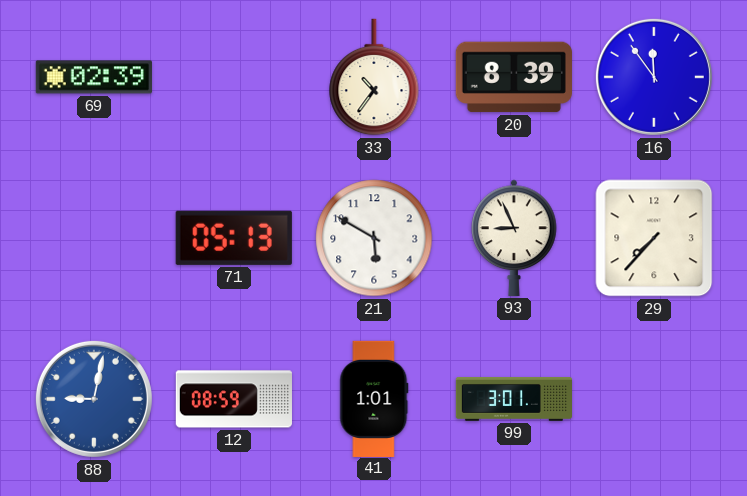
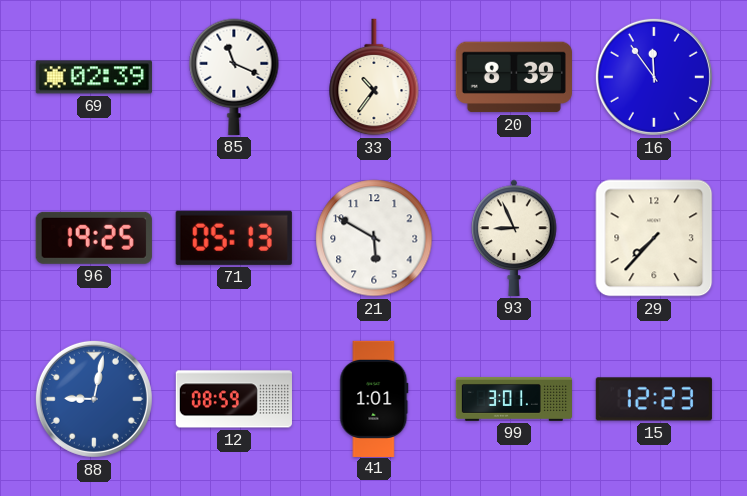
85: none -> 11:19
96: none -> 19:25
15: none -> 12:23
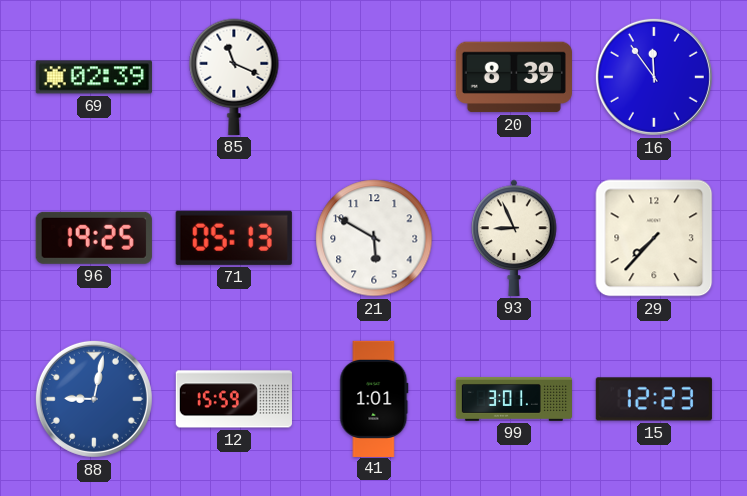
33: 10:36 -> none
12: 08:59 -> 15:59
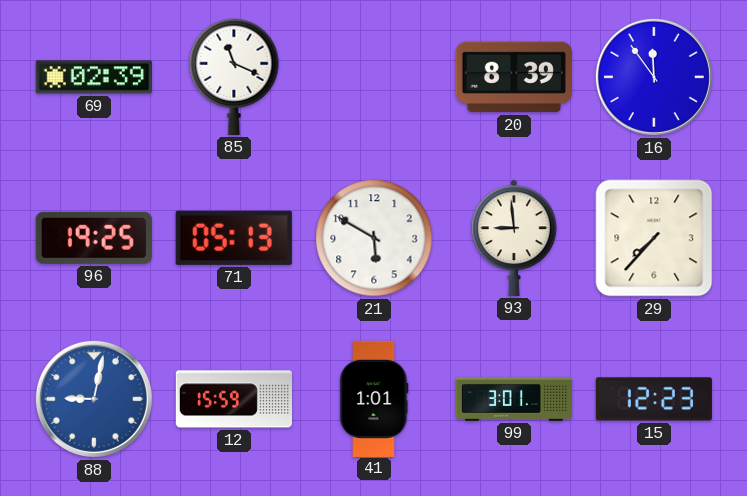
93: 8:56 -> 8:59
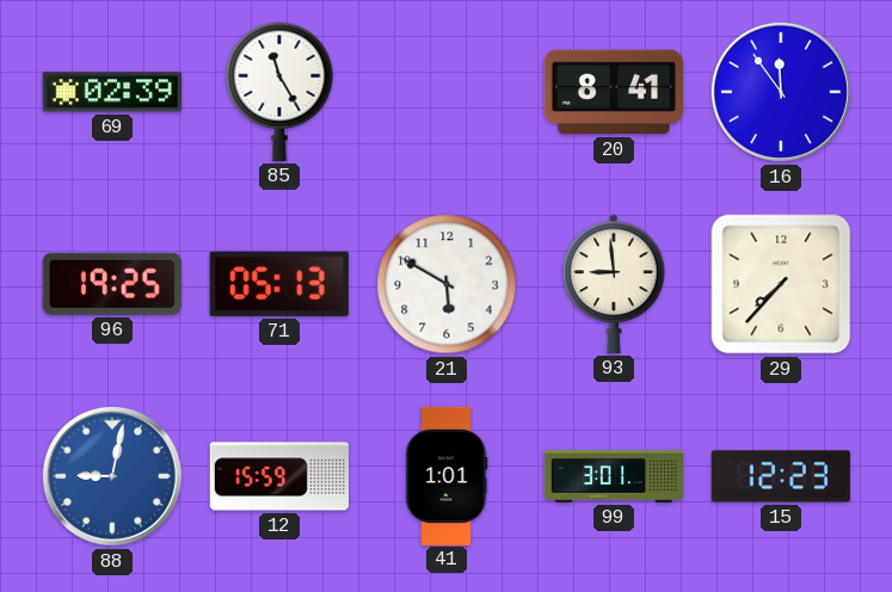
85: 11:19 -> 11:25
20: 8:39 -> 8:41
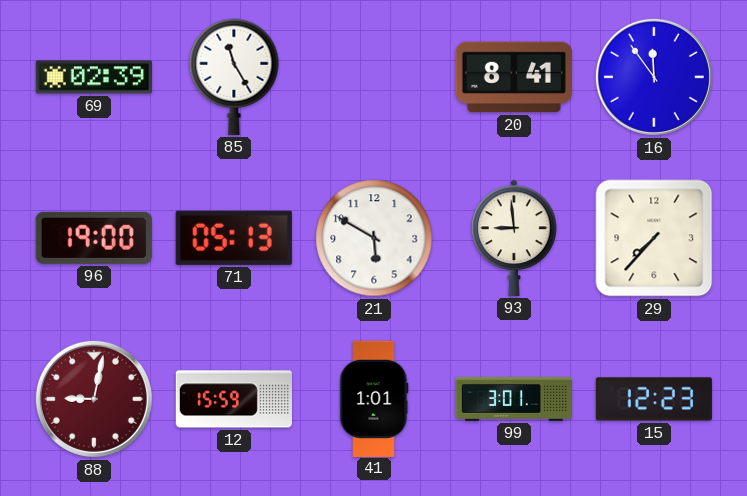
96: 19:25 -> 19:00
88 dial: blue -> burgundy
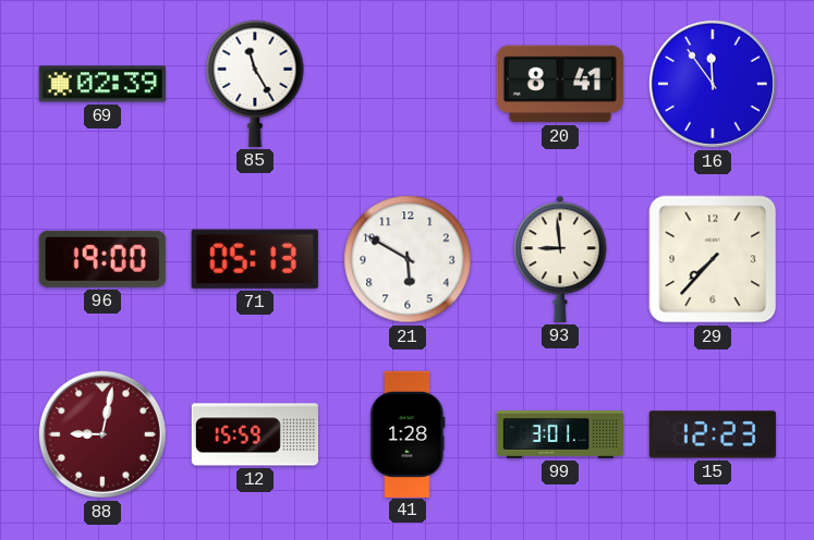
41: 1:01 -> 1:28
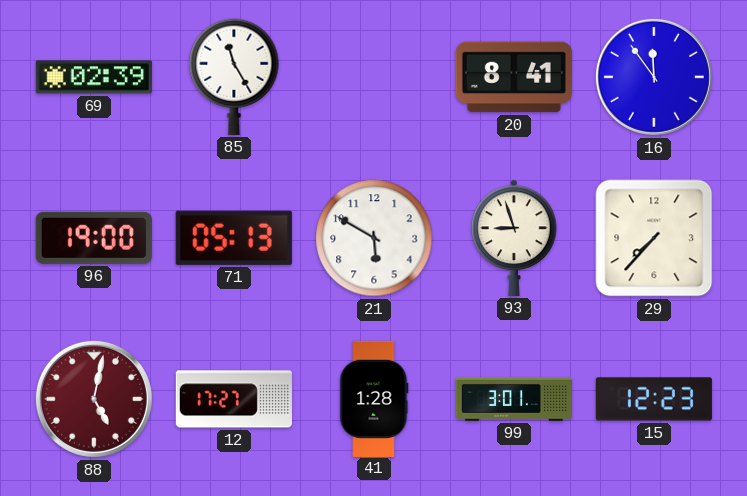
93: 8:59 -> 8:57
88: 9:02 -> 5:02
12: 15:59 -> 17:27
